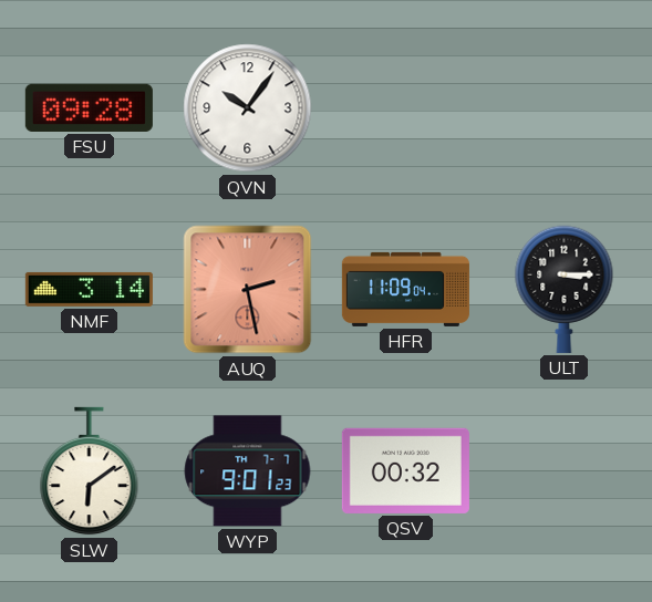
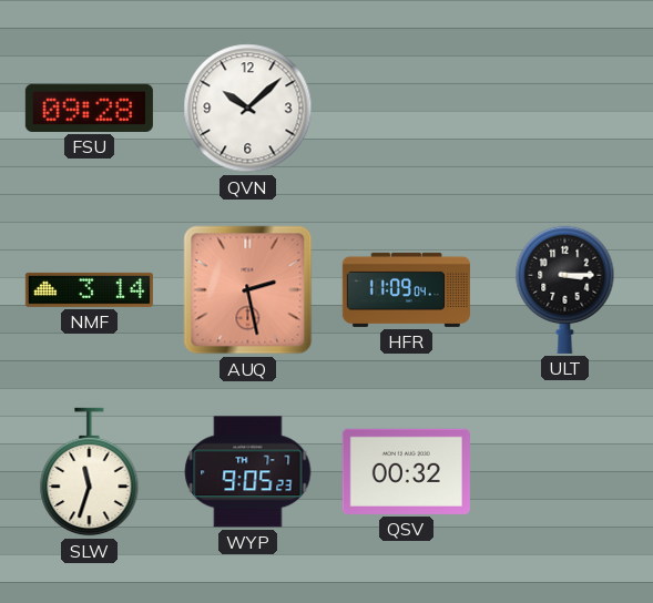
QVN: 10:06 -> 10:08
SLW: 6:09 -> 11:33
WYP: 9:01 -> 9:05
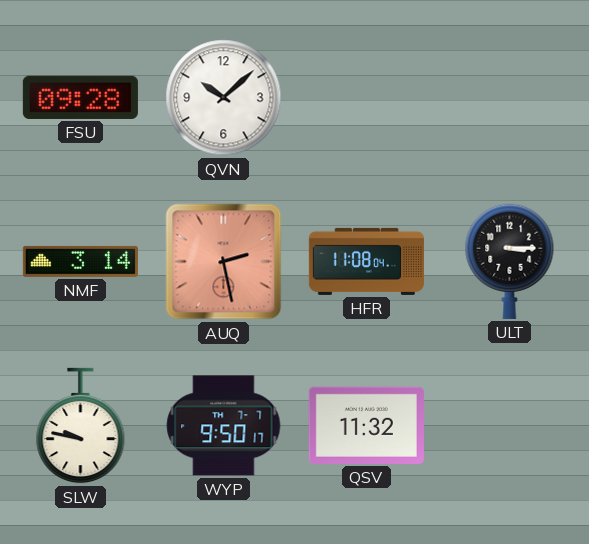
HFR: 11:09 -> 11:08
SLW: 11:33 -> 9:47
WYP: 9:05 -> 9:50
QSV: 00:32 -> 11:32
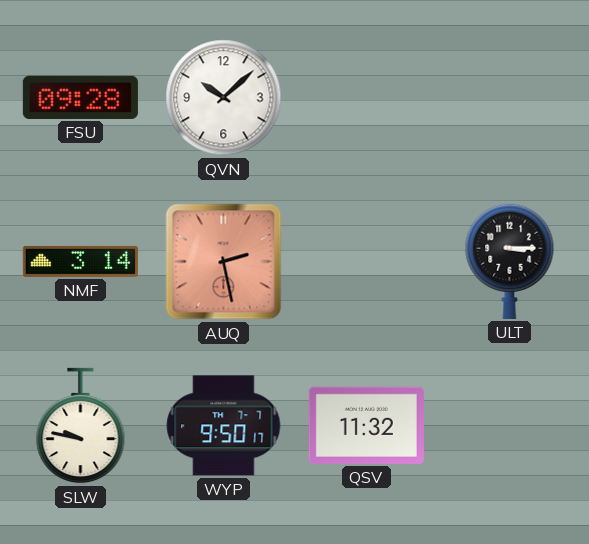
HFR: 11:08 -> none
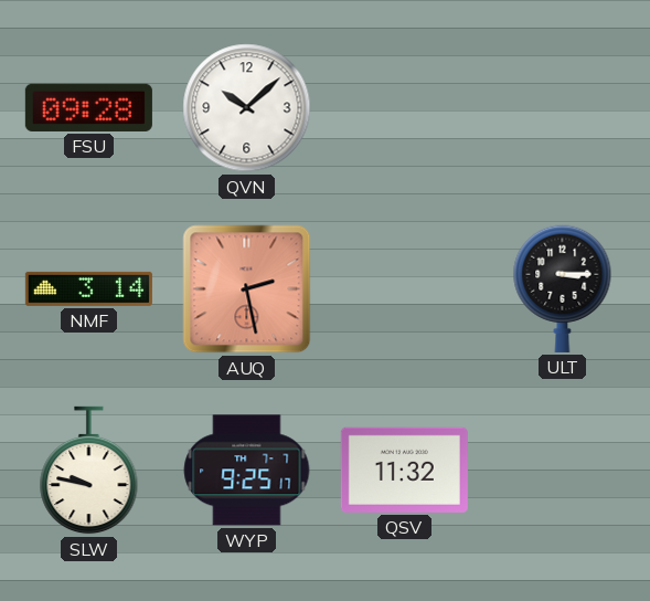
WYP: 9:50 -> 9:25
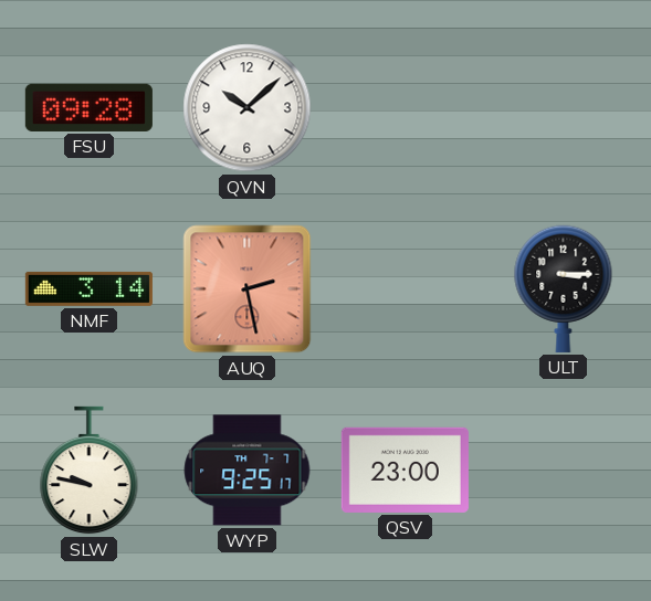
QSV: 11:32 -> 23:00
